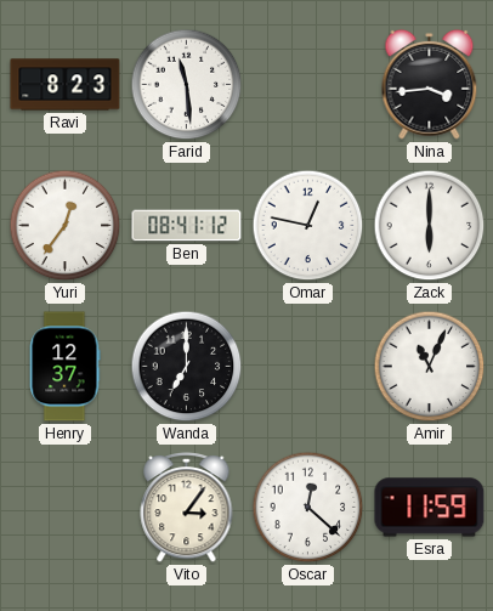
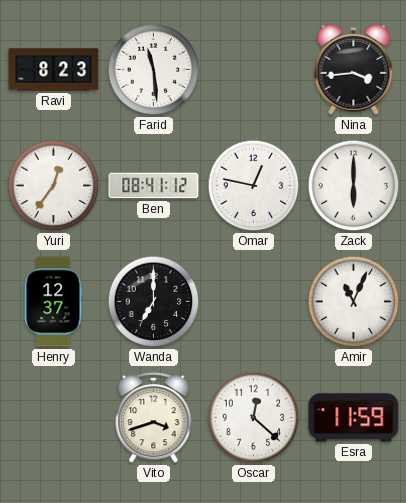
Vito: 3:06 -> 3:42
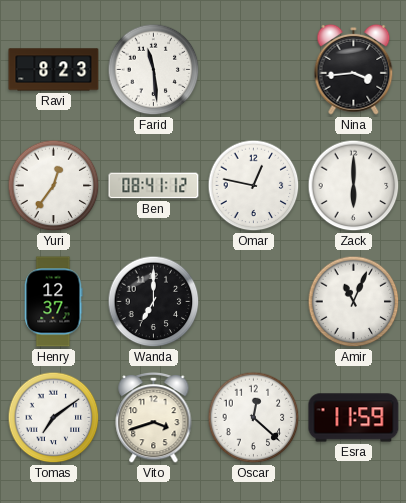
Tomas: none -> 7:09
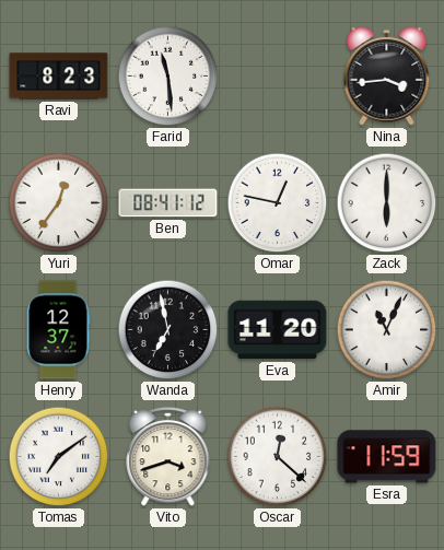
Wanda: 7:00 -> 6:58
Eva: none -> 11:20
